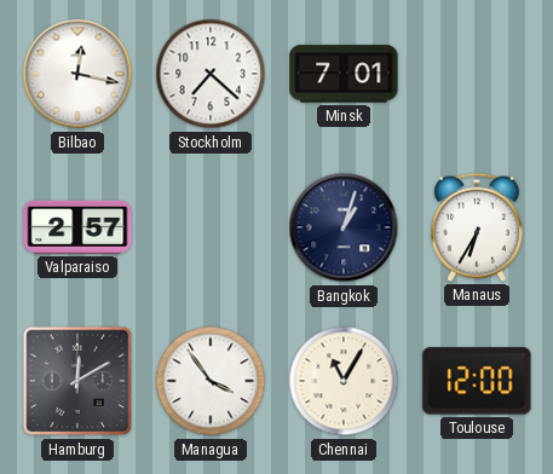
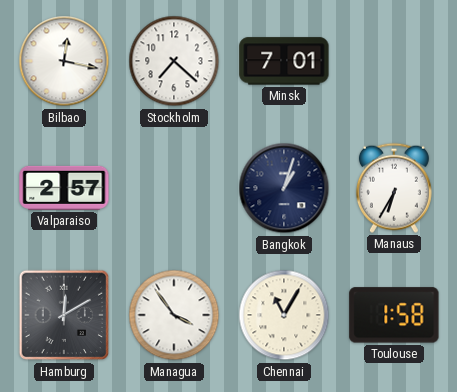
Toulouse: 12:00 -> 1:58
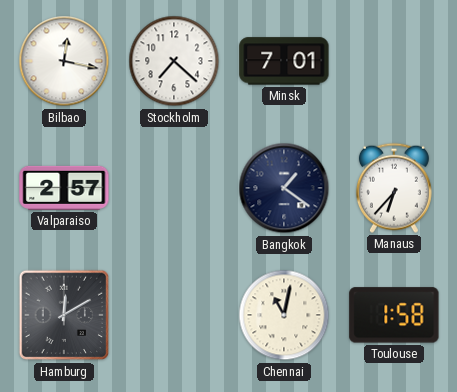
Bangkok: 1:03 -> 1:21
Manaus: 6:35 -> 6:37
Managua: 3:54 -> none
Chennai: 11:05 -> 11:02
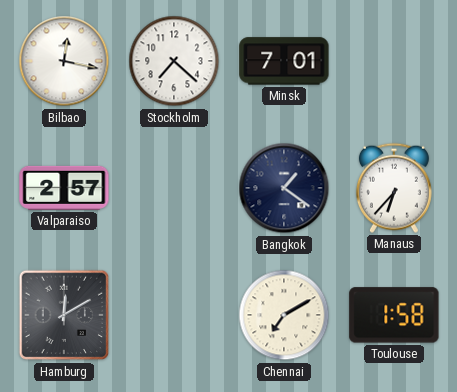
Chennai: 11:02 -> 7:10
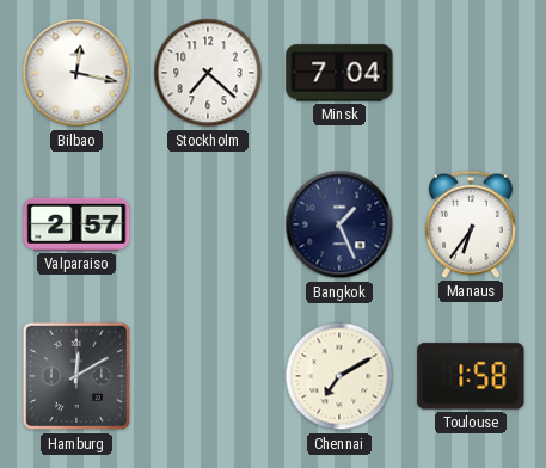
Minsk: 7:01 -> 7:04
Bangkok: 1:21 -> 1:26
Manaus: 6:37 -> 6:36
